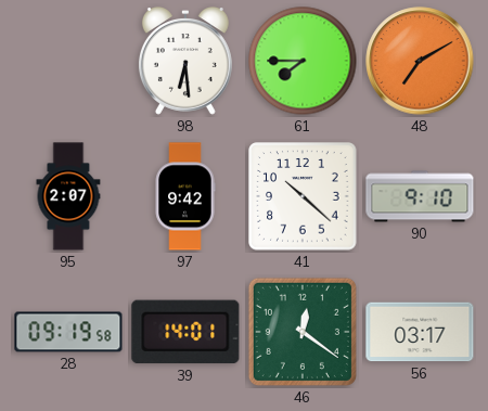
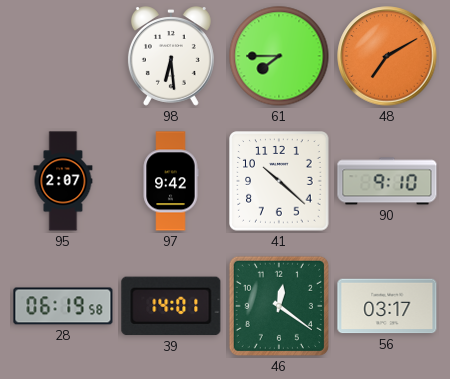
28: 09:19 -> 06:19
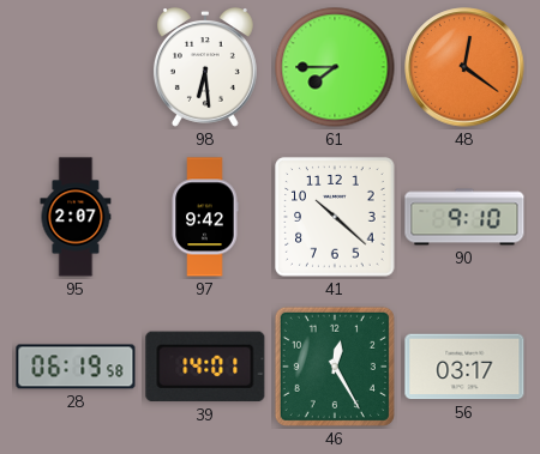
48: 7:10 -> 12:21
46: 12:21 -> 12:25
